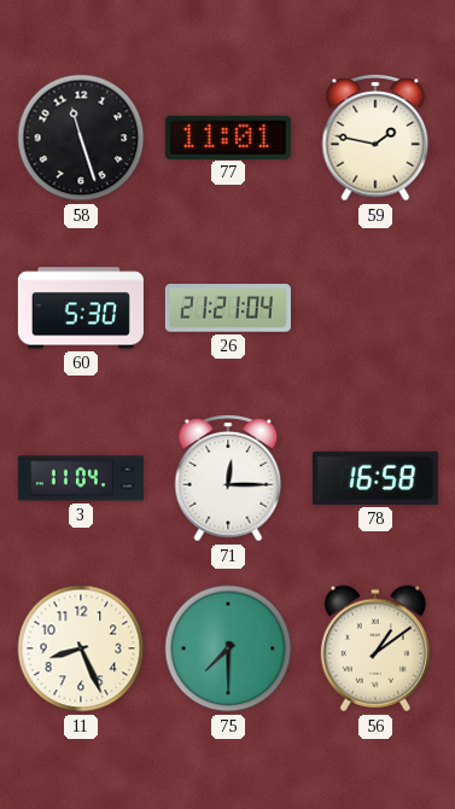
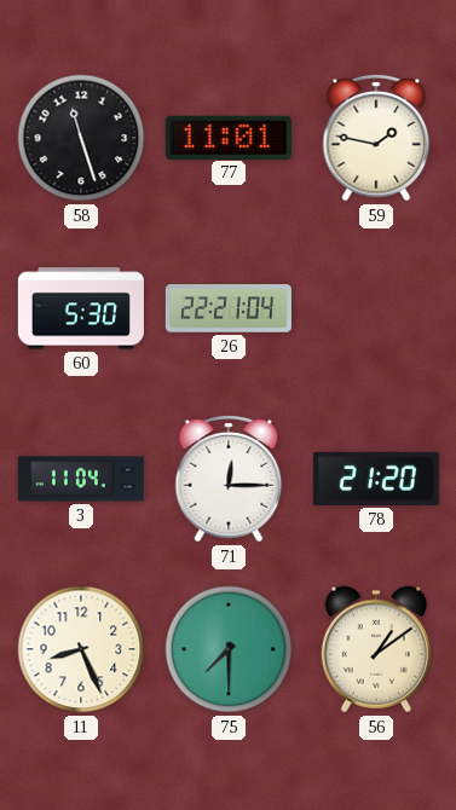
26: 21:21 -> 22:21
78: 16:58 -> 21:20
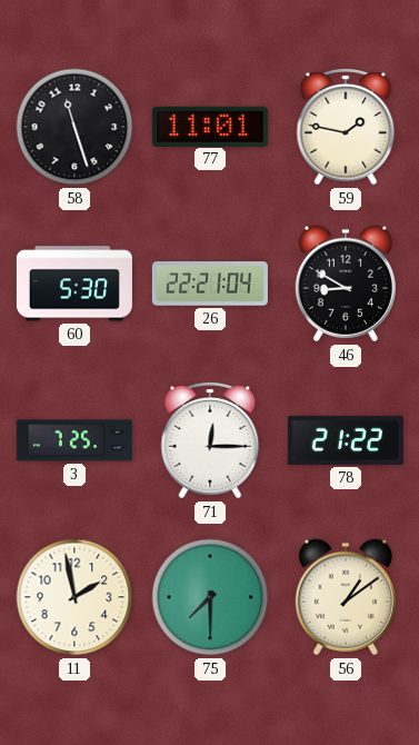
46: none -> 8:50
3: 11:04 -> 7:25
78: 21:20 -> 21:22
11: 8:26 -> 1:58
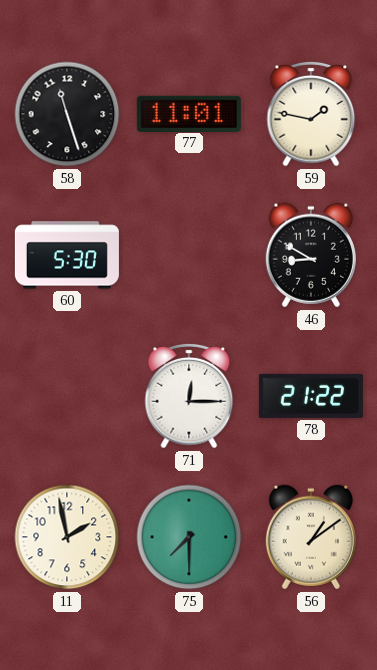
26: 22:21 -> none
3: 7:25 -> none
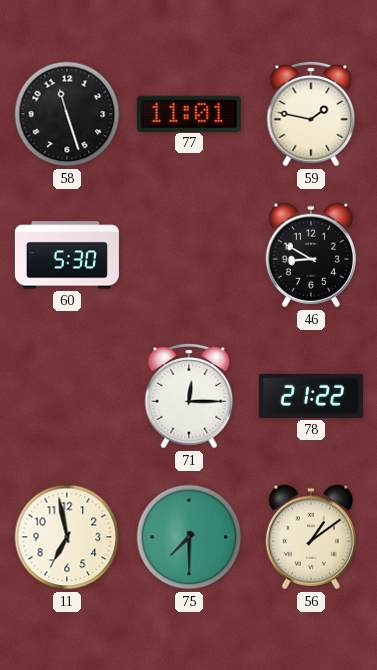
11: 1:58 -> 6:58
